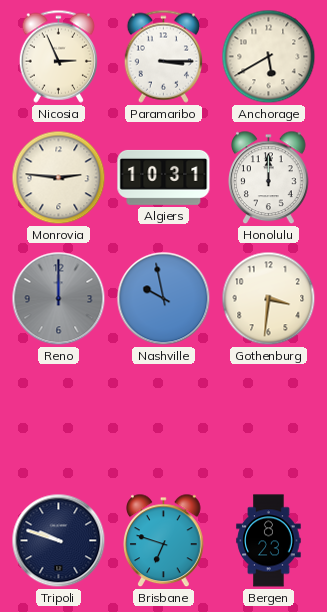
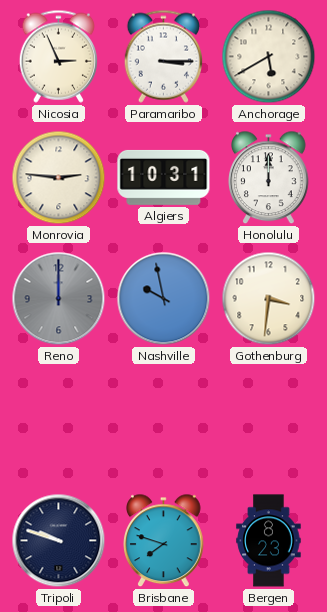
Brisbane: 6:48 -> 7:48
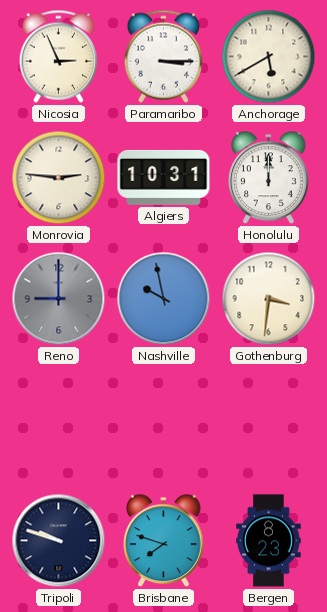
Reno: 12:00 -> 9:00
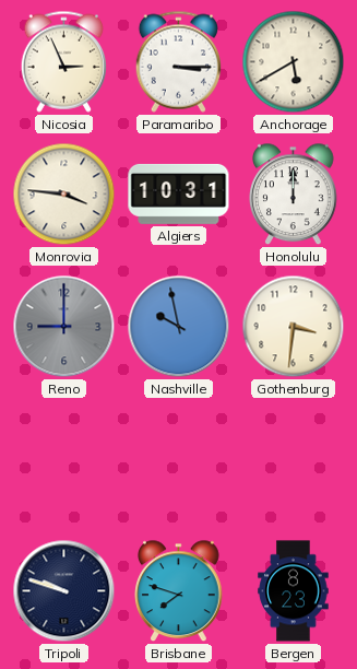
Monrovia: 2:46 -> 3:46
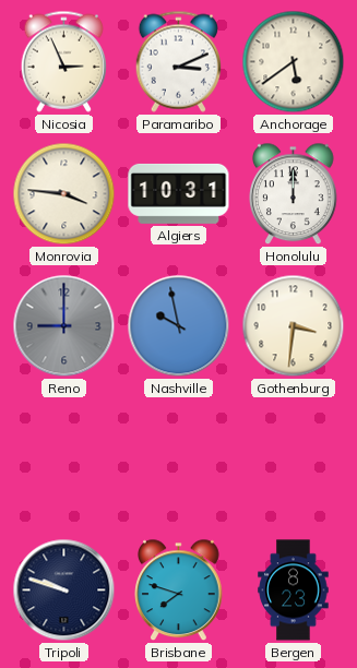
Paramaribo: 3:15 -> 3:11
Anchorage: 5:40 -> 5:39
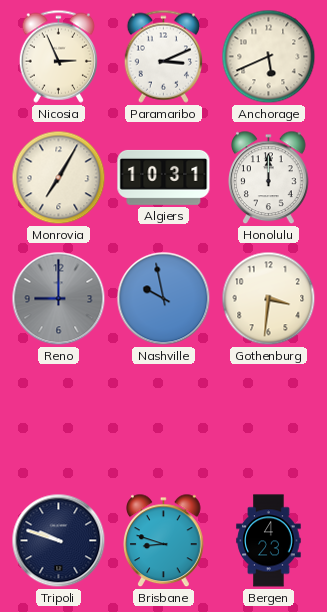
Anchorage: 5:39 -> 5:41
Monrovia: 3:46 -> 7:05
Brisbane: 7:48 -> 8:48
Bergen: 8:23 -> 4:23
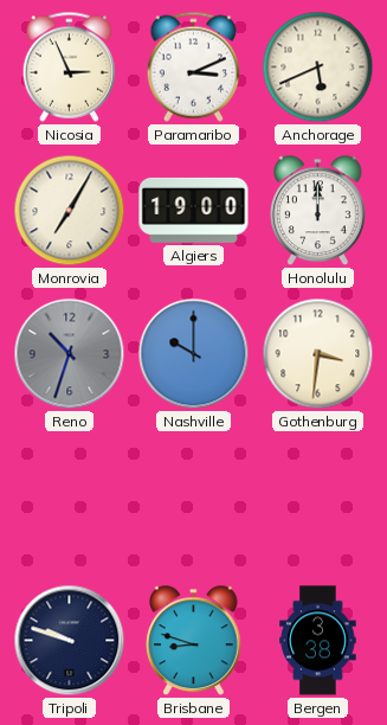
Algiers: 10:31 -> 19:00
Reno: 9:00 -> 10:33
Nashville: 9:58 -> 10:00
Bergen: 4:23 -> 3:38
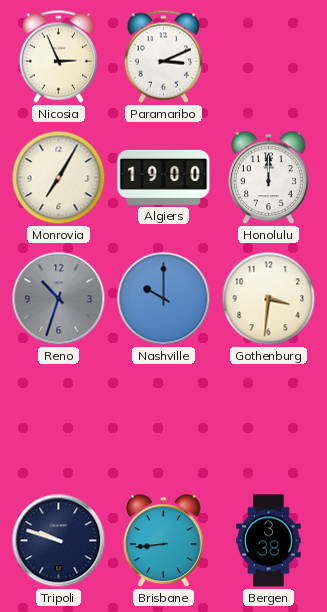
Anchorage: 5:41 -> none
Brisbane: 8:48 -> 8:44
